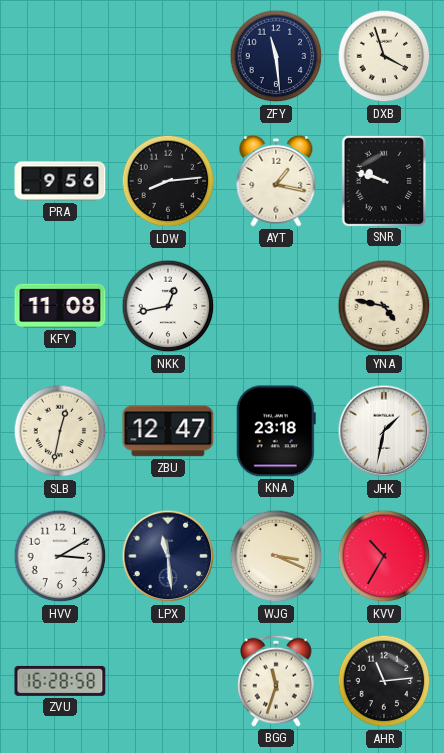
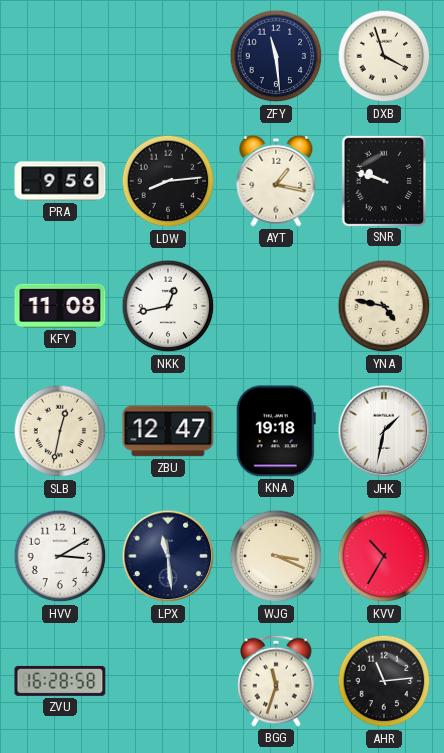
KNA: 23:18 -> 19:18
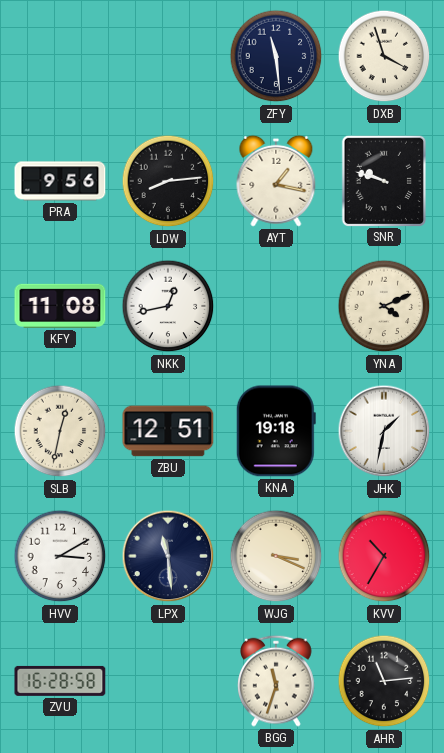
YNA: 4:47 -> 4:11
ZBU: 12:47 -> 12:51
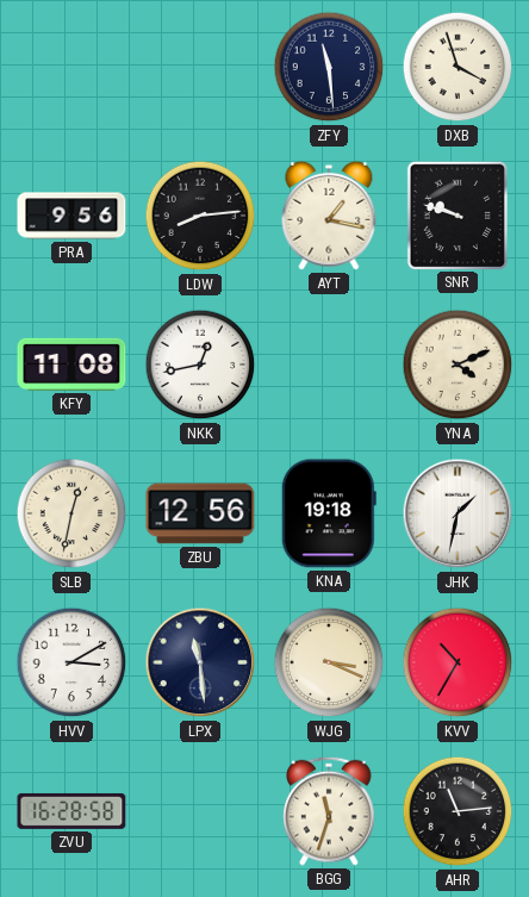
ZBU: 12:51 -> 12:56
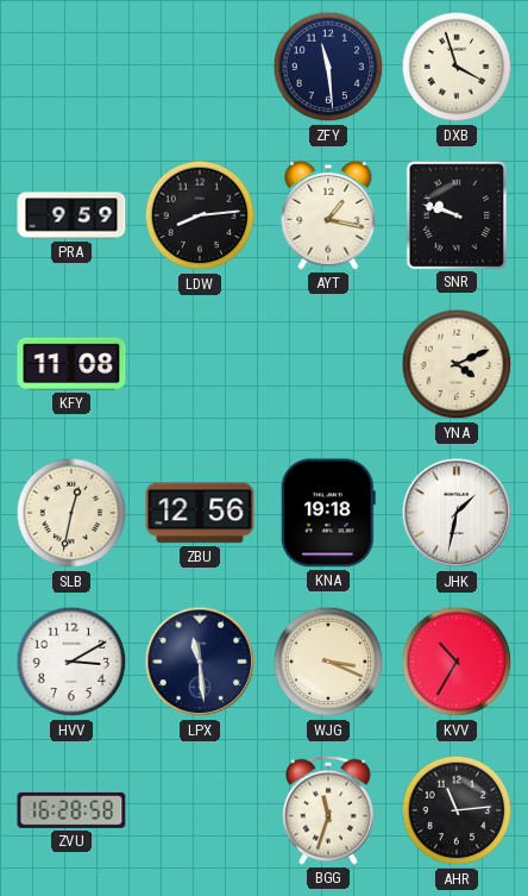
PRA: 9:56 -> 9:59
NKK: 12:43 -> none
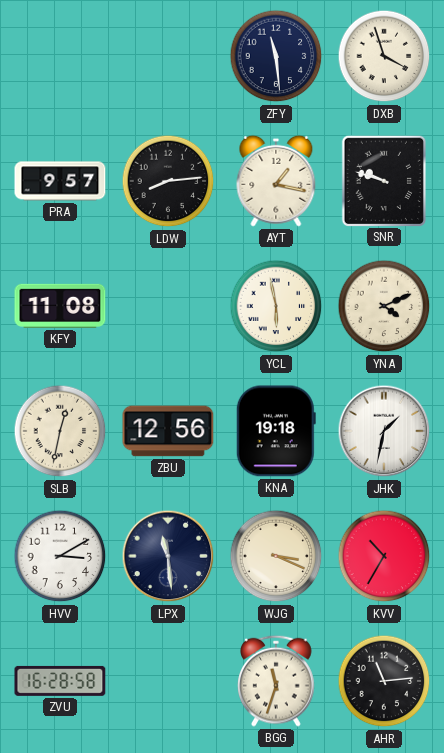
PRA: 9:59 -> 9:57
YCL: none -> 5:58
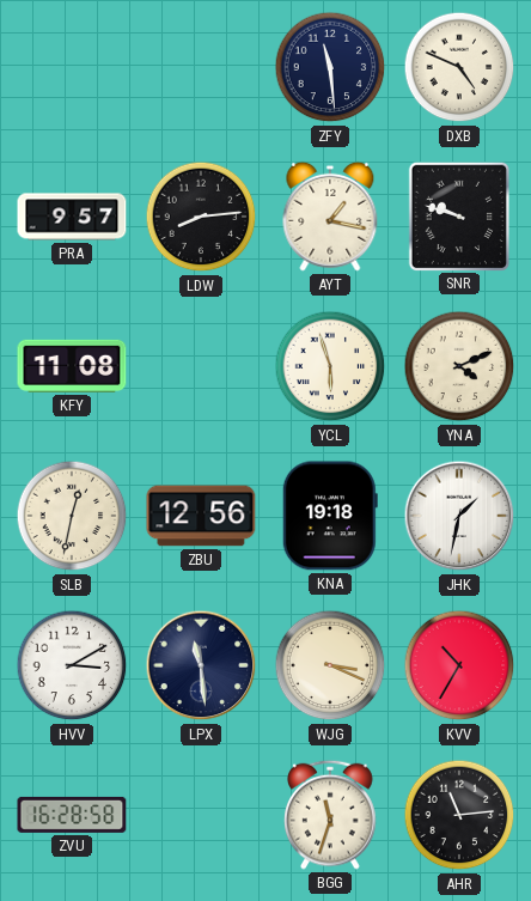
DXB: 3:57 -> 4:49
YCL: 5:58 -> 5:57
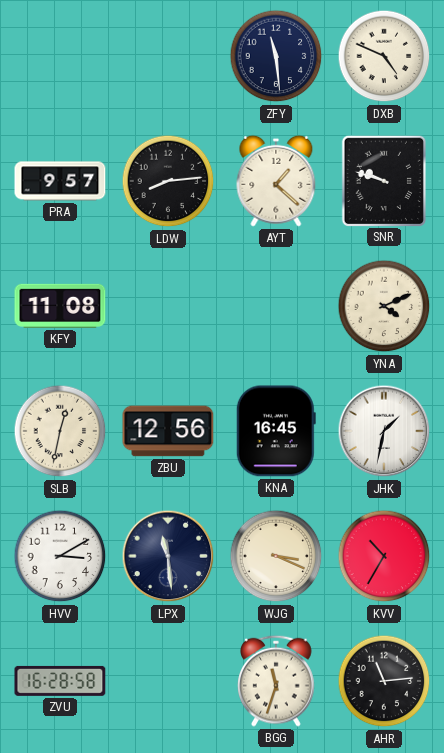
AYT: 1:17 -> 1:22
YCL: 5:57 -> none
KNA: 19:18 -> 16:45
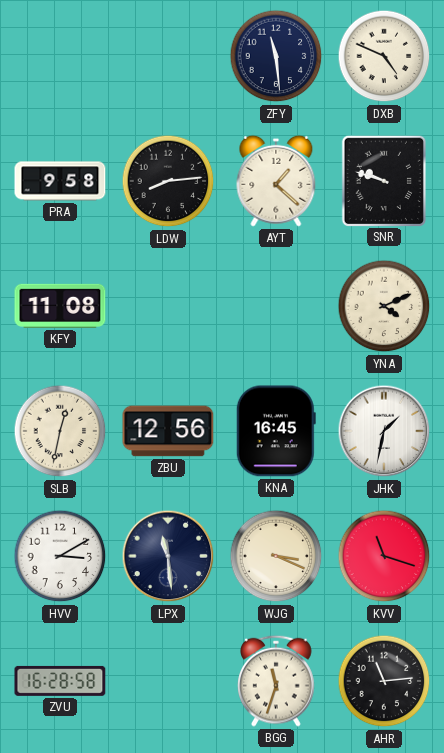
PRA: 9:57 -> 9:58
KVV: 10:35 -> 11:18
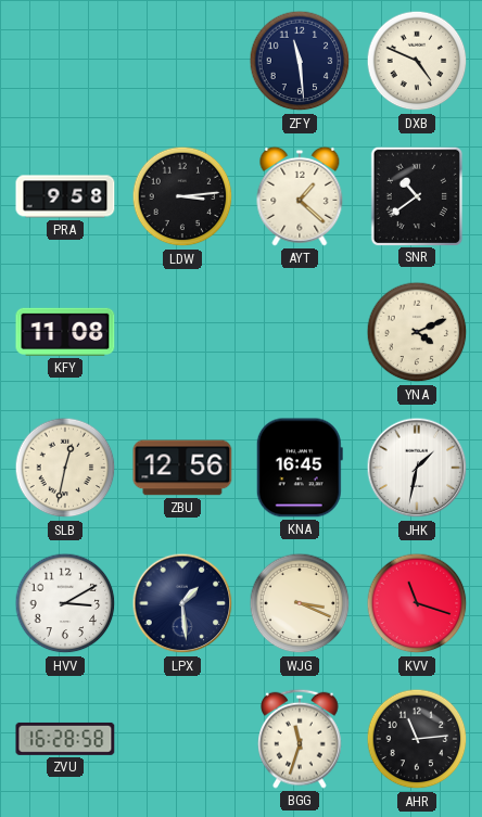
LDW: 8:14 -> 3:14
SNR: 9:48 -> 10:39
LPX: 11:29 -> 1:29
